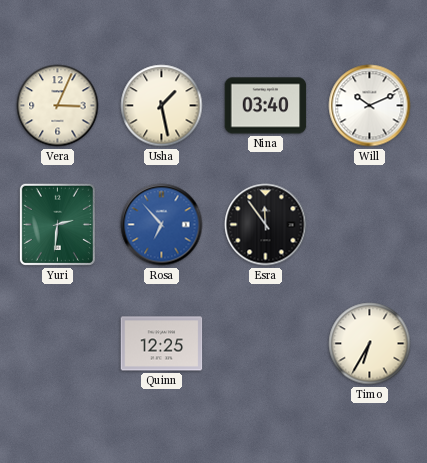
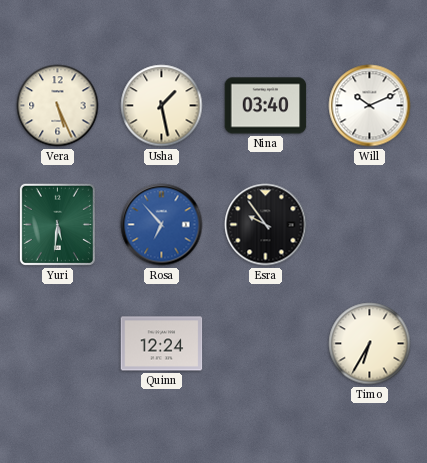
Vera: 3:04 -> 5:26
Yuri: 2:31 -> 5:31
Esra: 11:54 -> 9:54
Quinn: 12:25 -> 12:24
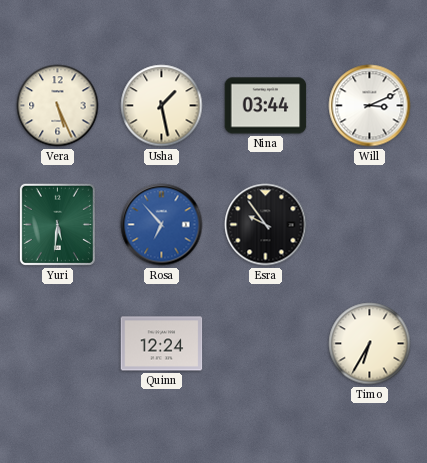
Nina: 03:40 -> 03:44
Will: 10:11 -> 3:11
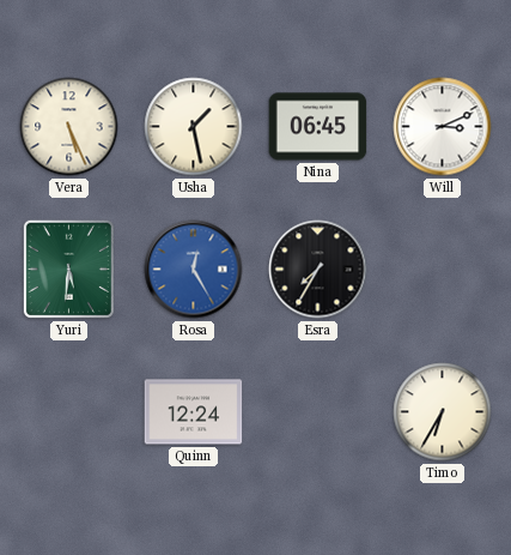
Nina: 03:44 -> 06:45
Rosa: 6:53 -> 12:25
Esra: 9:54 -> 7:35
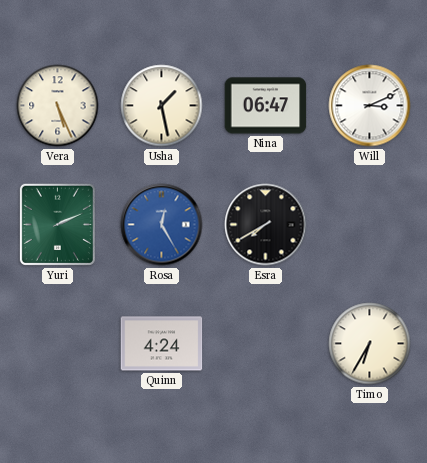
Nina: 06:45 -> 06:47
Yuri: 5:31 -> 2:11
Esra: 7:35 -> 7:40
Quinn: 12:24 -> 4:24
